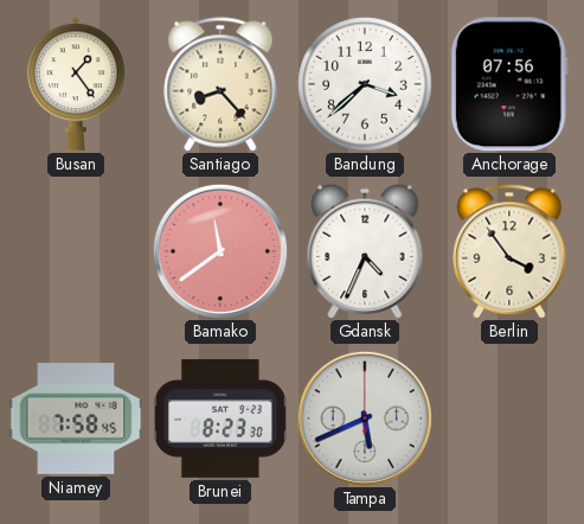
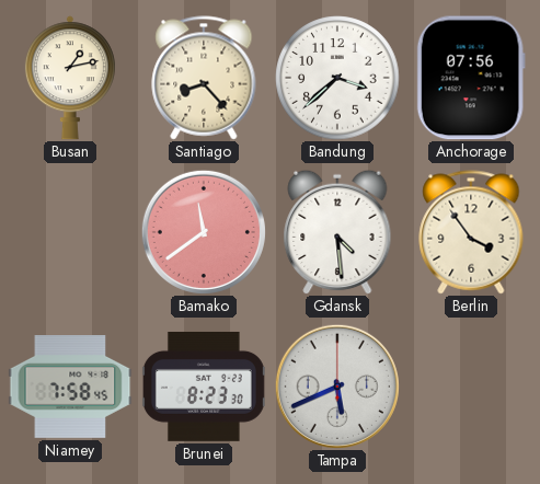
Busan: 1:24 -> 1:13
Gdansk: 4:34 -> 4:29
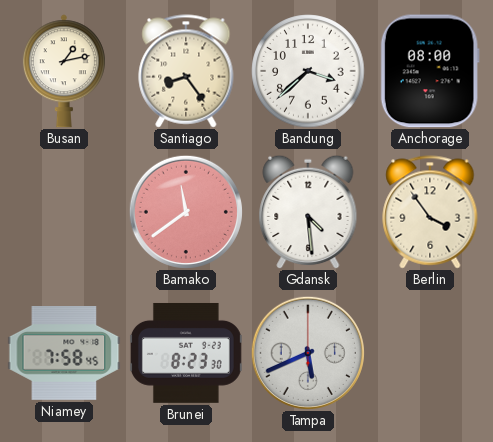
Santiago: 8:23 -> 8:24
Anchorage: 07:56 -> 08:00
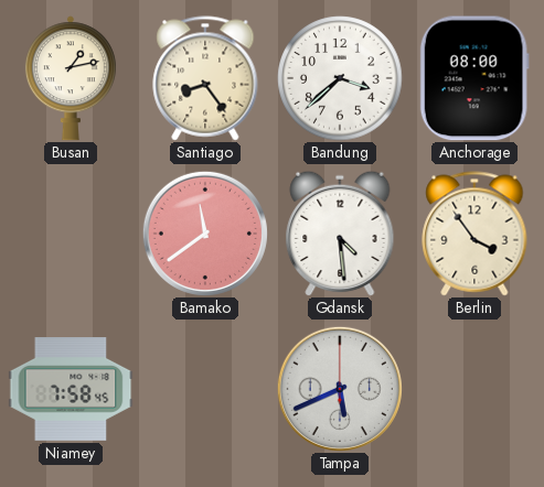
Brunei: 8:23 -> none
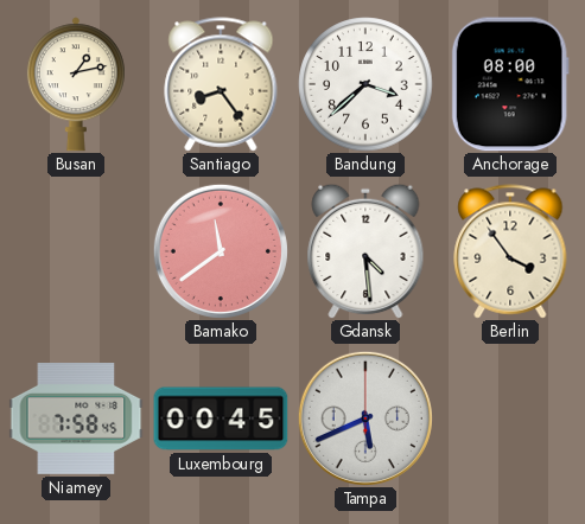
Luxembourg: none -> 00:45
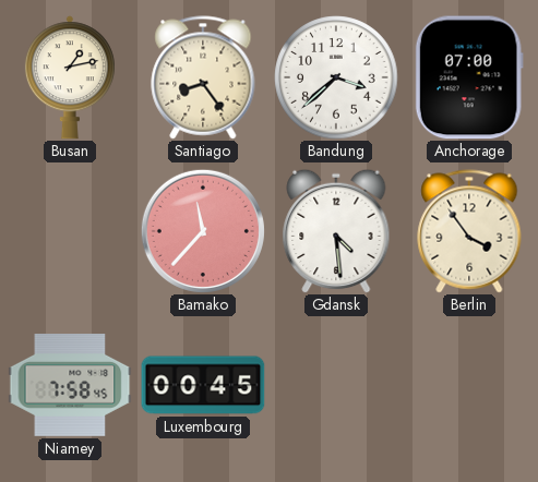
Anchorage: 08:00 -> 07:00
Bamako: 11:39 -> 11:37
Tampa: 5:41 -> none
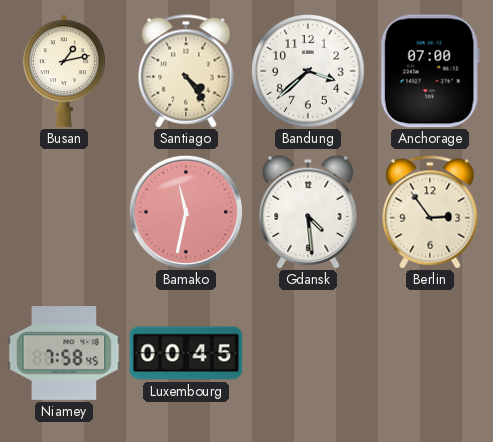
Santiago: 8:24 -> 4:24
Bamako: 11:37 -> 11:32
Berlin: 3:54 -> 2:54
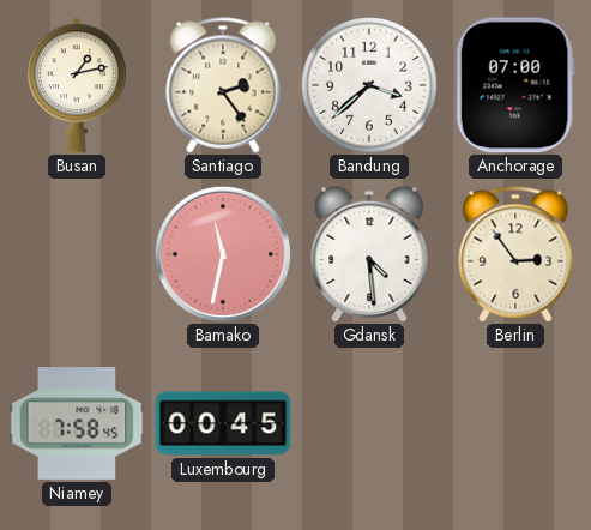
Santiago: 4:24 -> 2:24
